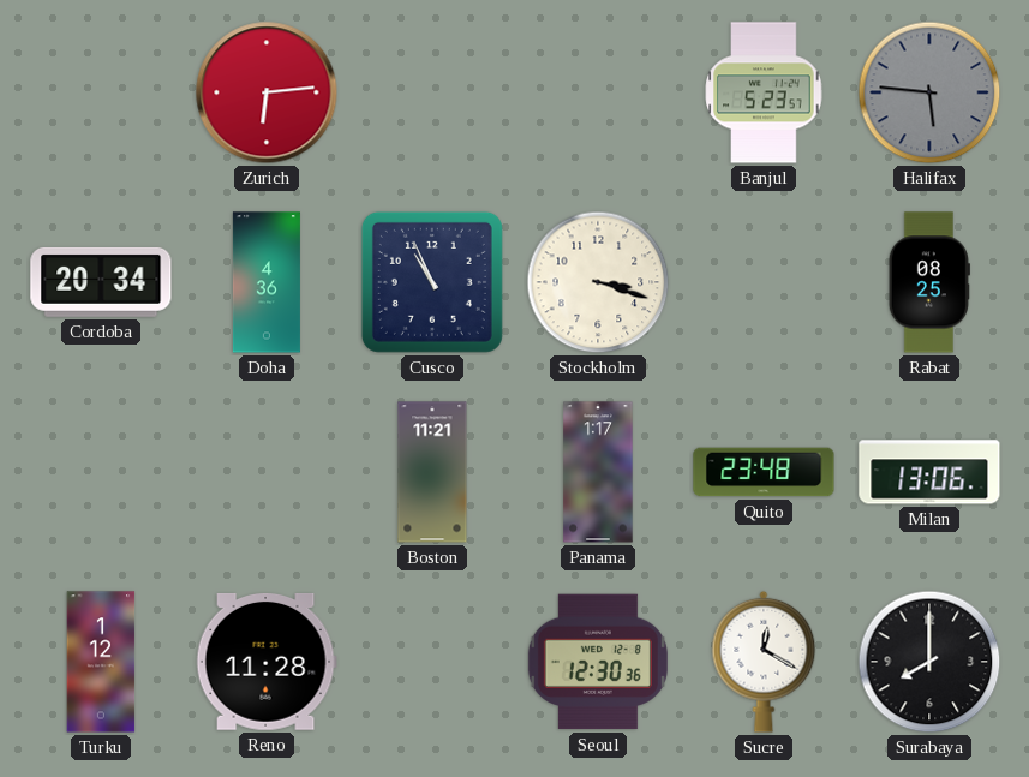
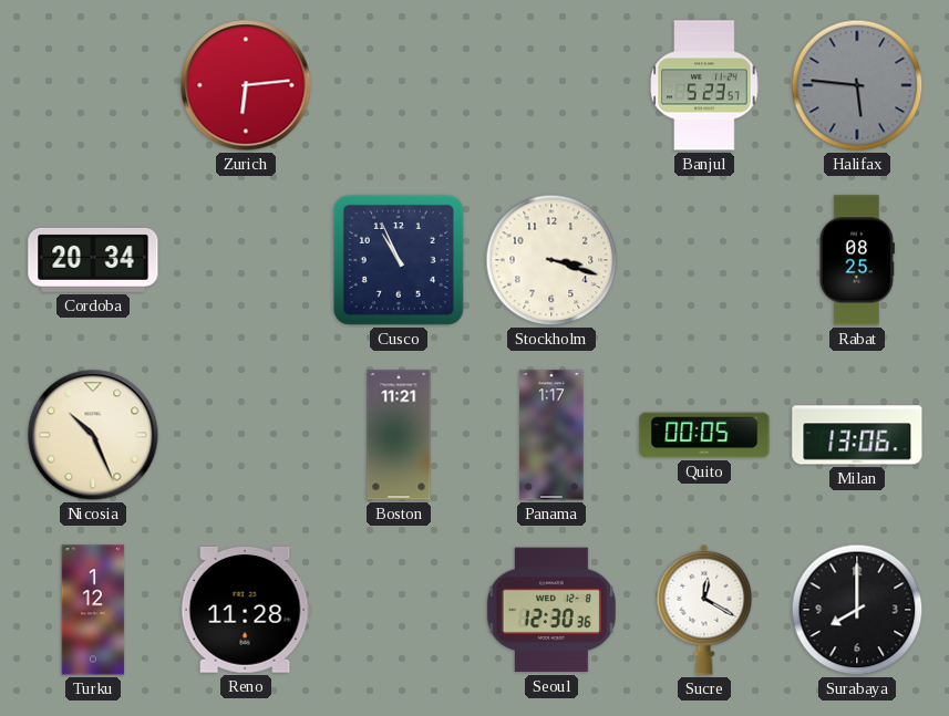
Doha: 4:36 -> none
Nicosia: none -> 10:26
Quito: 23:48 -> 00:05
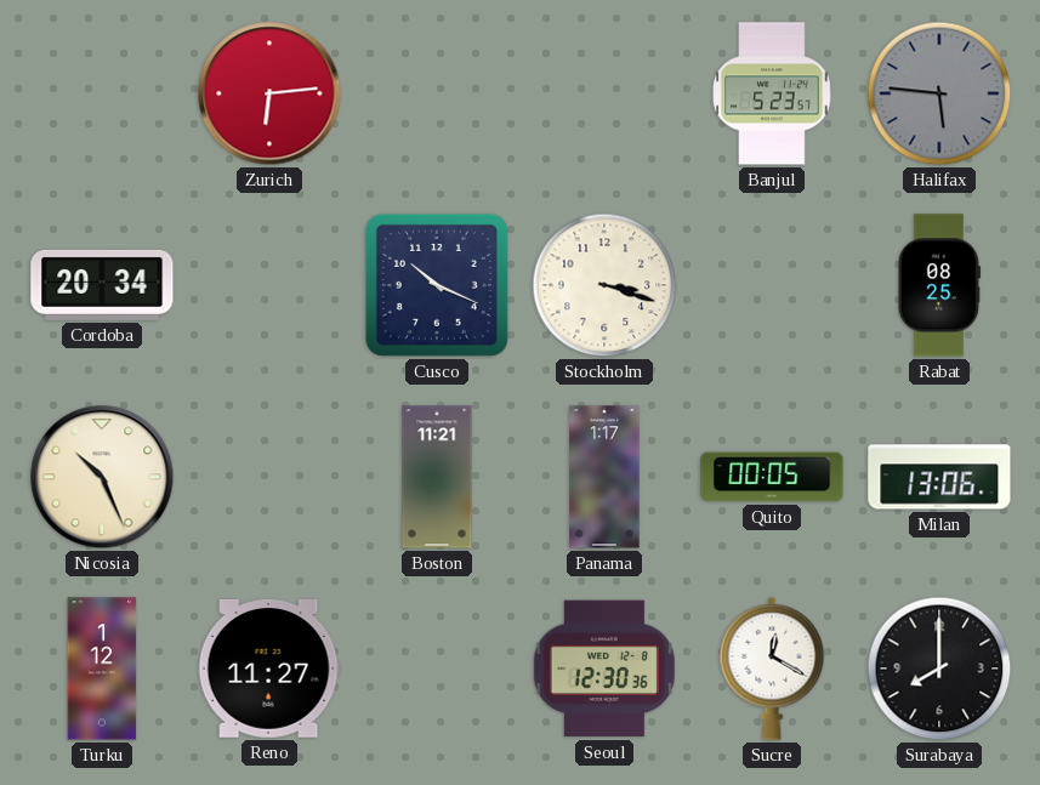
Cusco: 10:56 -> 10:19
Reno: 11:28 -> 11:27
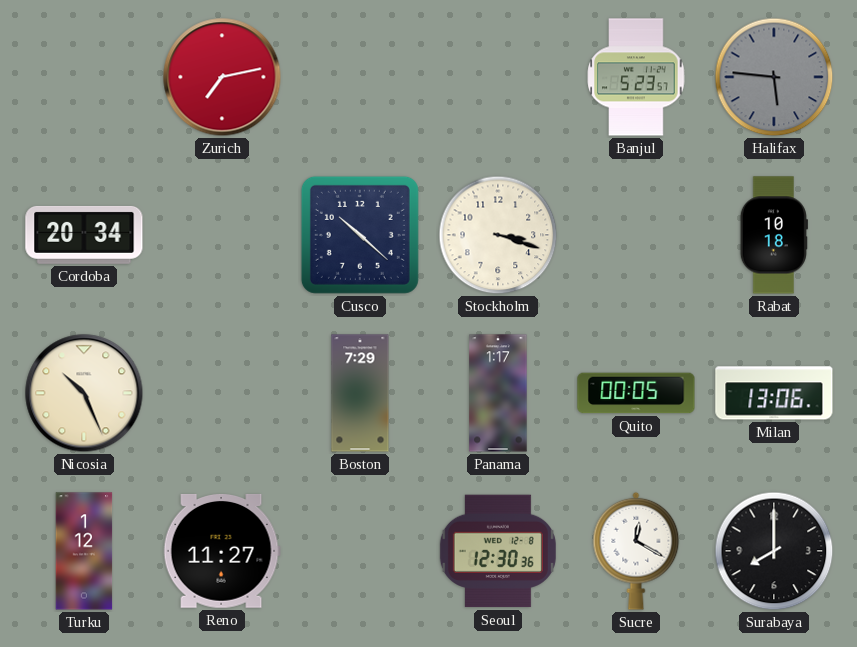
Zurich: 6:14 -> 7:13
Cusco: 10:19 -> 10:22
Rabat: 08:25 -> 10:18
Boston: 11:21 -> 7:29
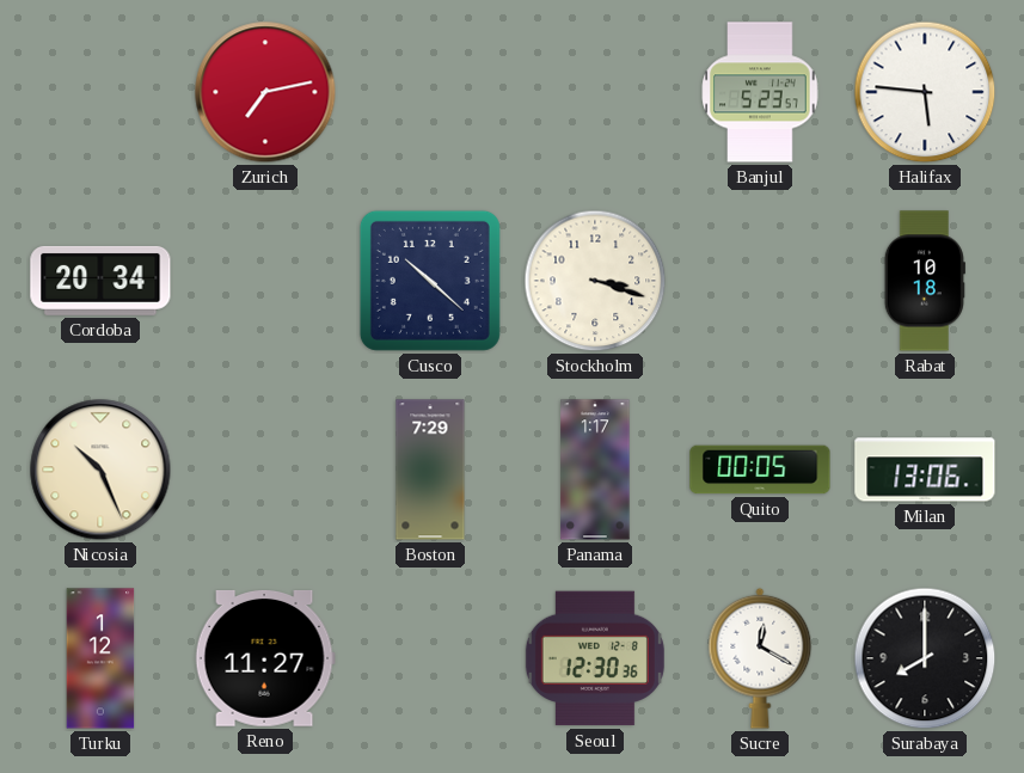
Halifax dial: grey -> white
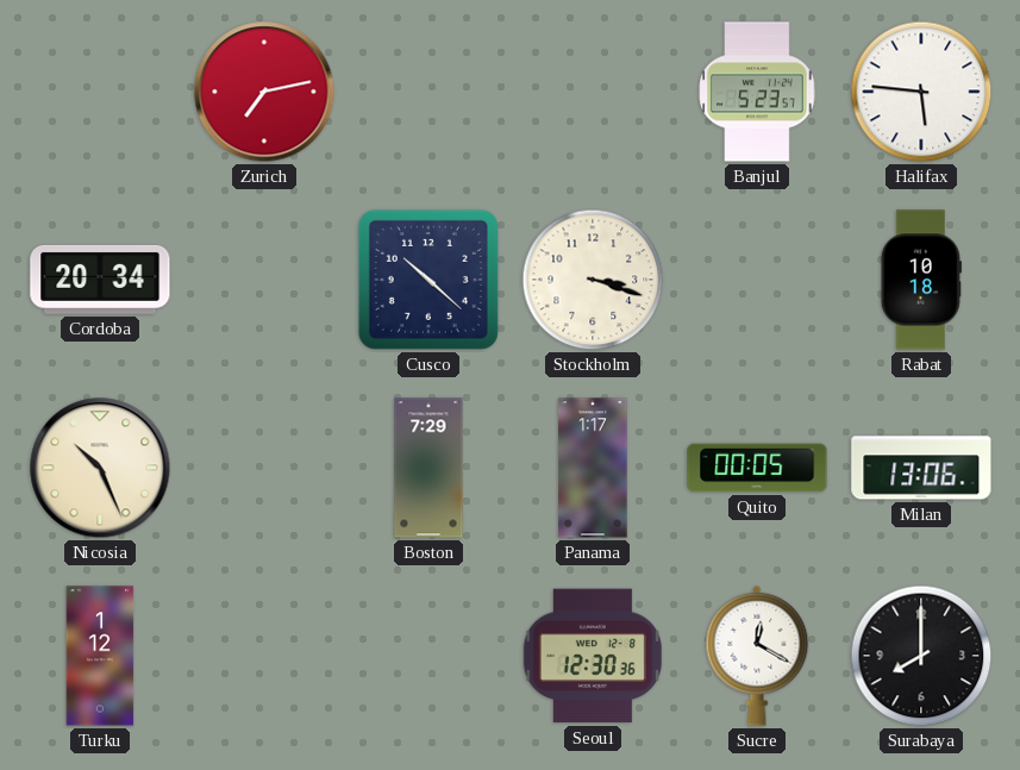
Reno: 11:27 -> none
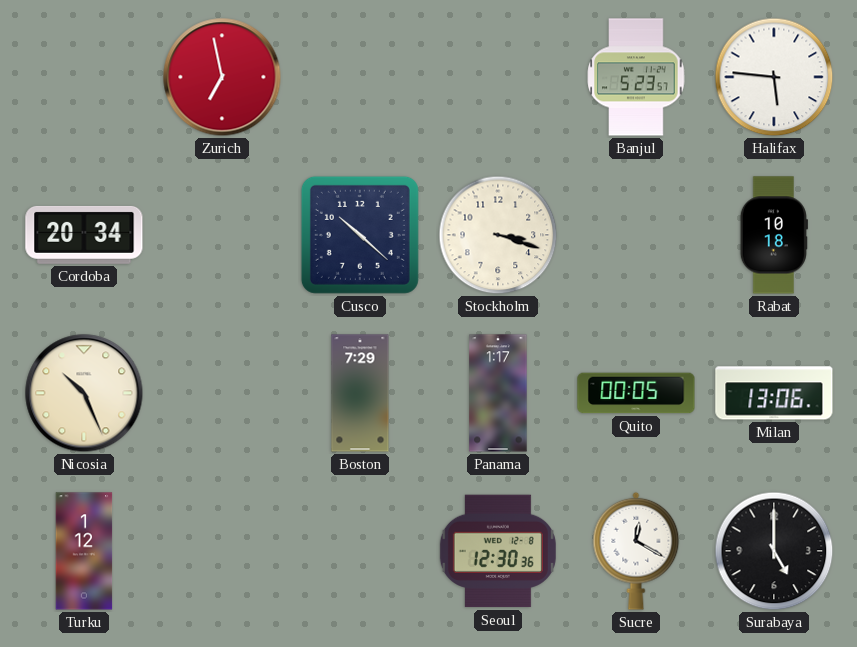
Zurich: 7:13 -> 6:58
Surabaya: 8:00 -> 5:00
